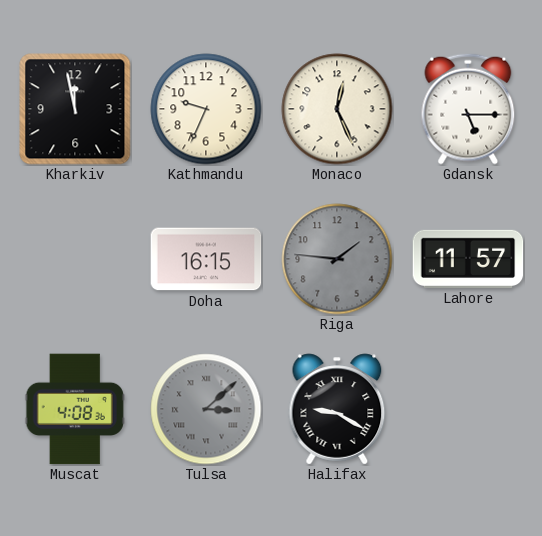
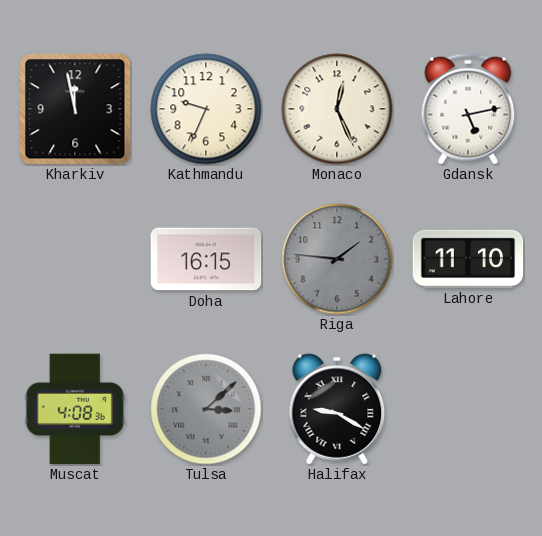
Gdansk: 5:15 -> 5:13
Lahore: 11:57 -> 11:10
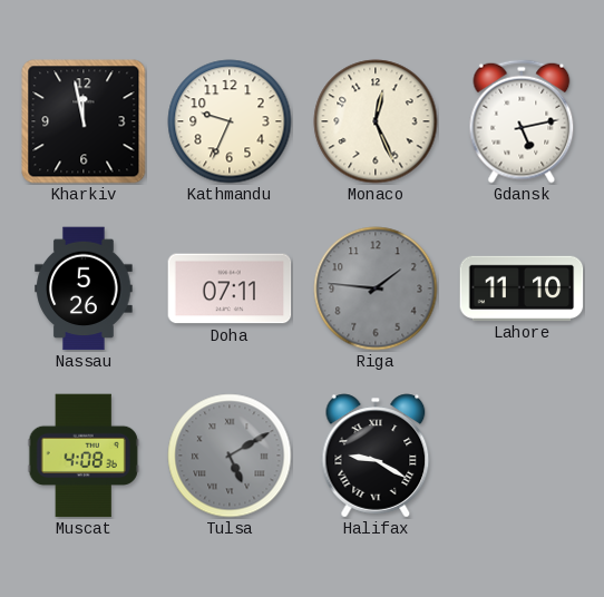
Nassau: none -> 5:26
Doha: 16:15 -> 07:11
Tulsa: 3:08 -> 5:10
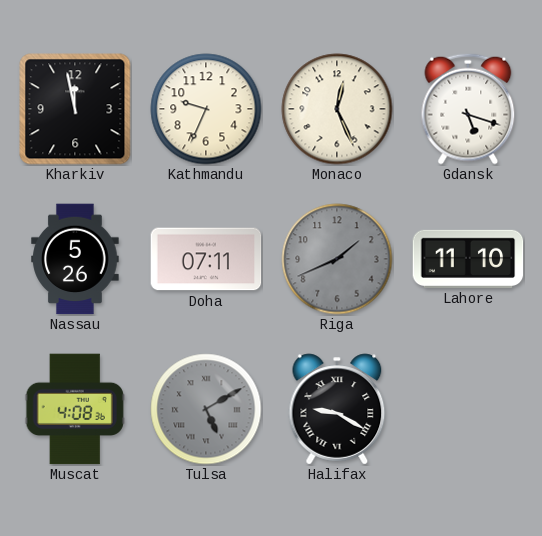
Gdansk: 5:13 -> 5:18
Riga: 1:46 -> 1:41
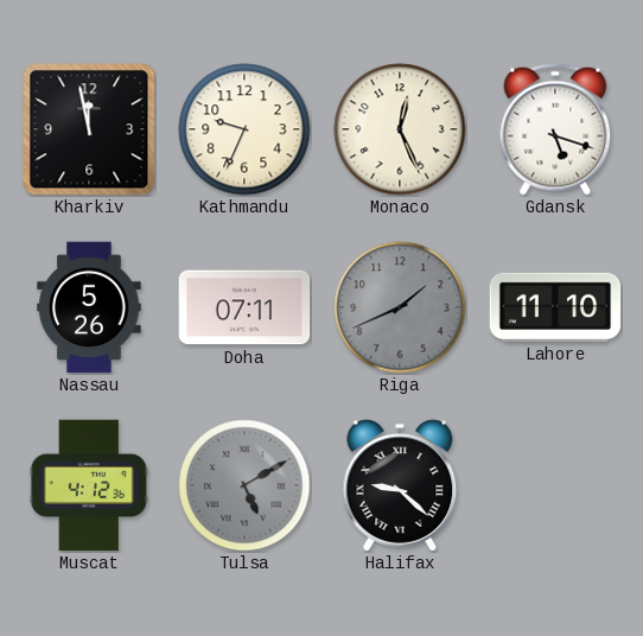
Muscat: 4:08 -> 4:12
Halifax: 9:20 -> 9:22
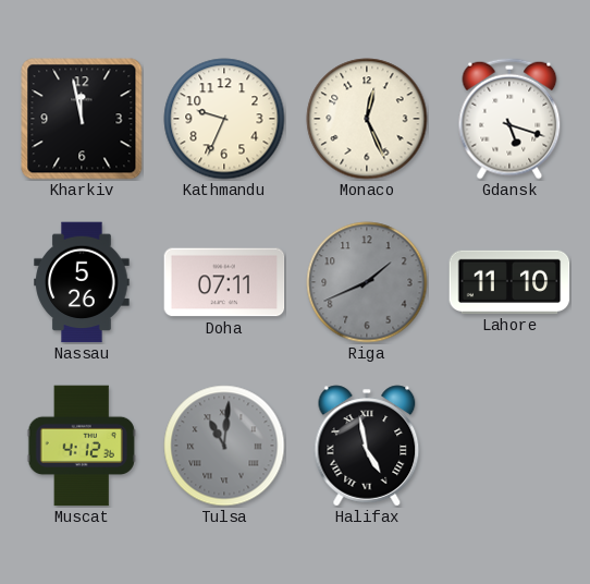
Tulsa: 5:10 -> 11:01
Halifax: 9:22 -> 4:58
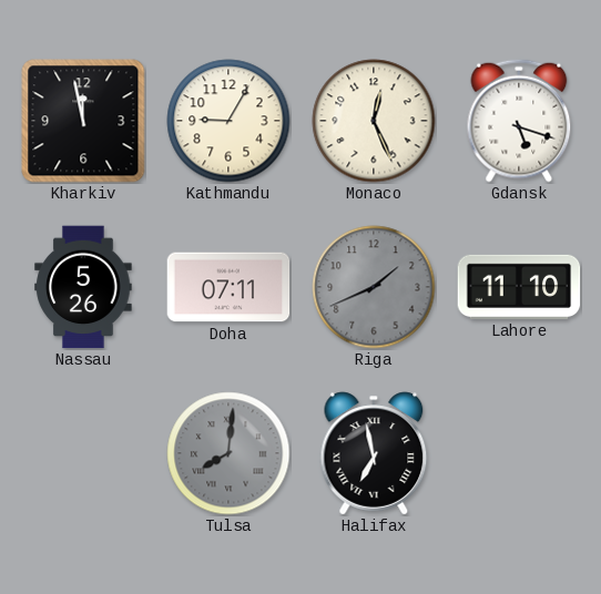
Kathmandu: 9:34 -> 9:05
Muscat: 4:12 -> none
Tulsa: 11:01 -> 8:01
Halifax: 4:58 -> 6:58
